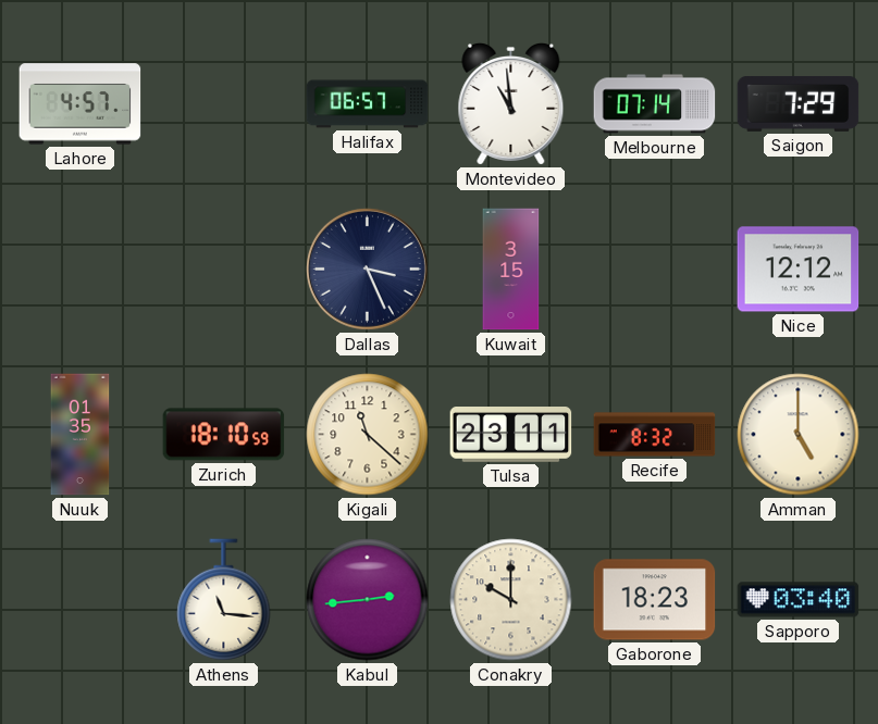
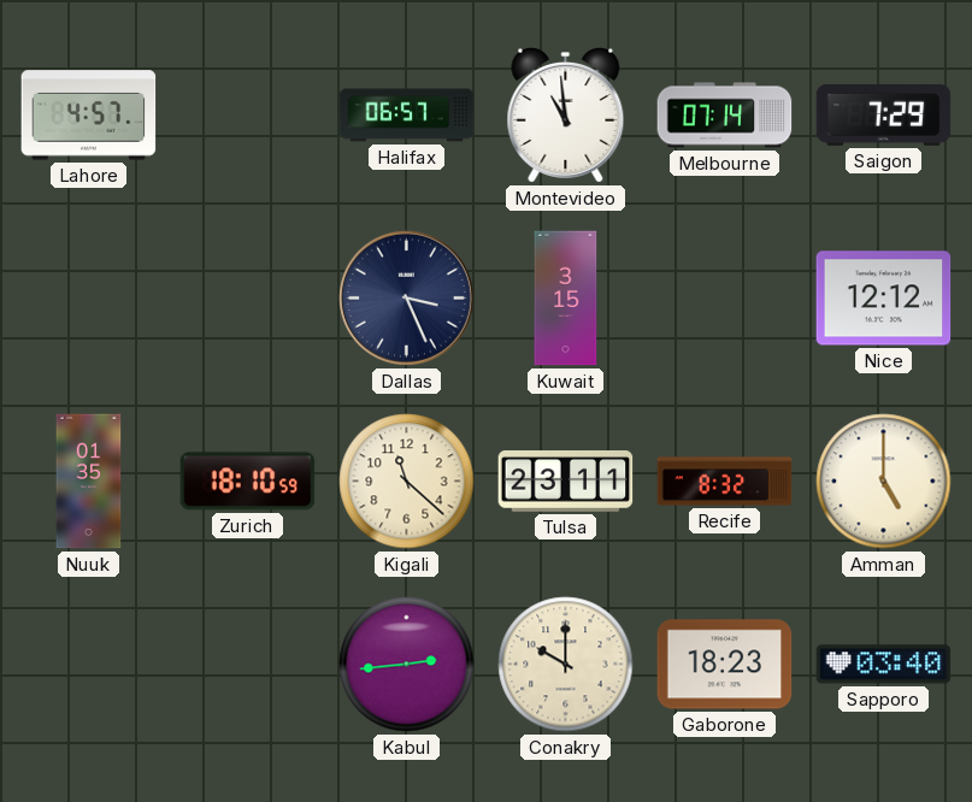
Athens: 11:16 -> none
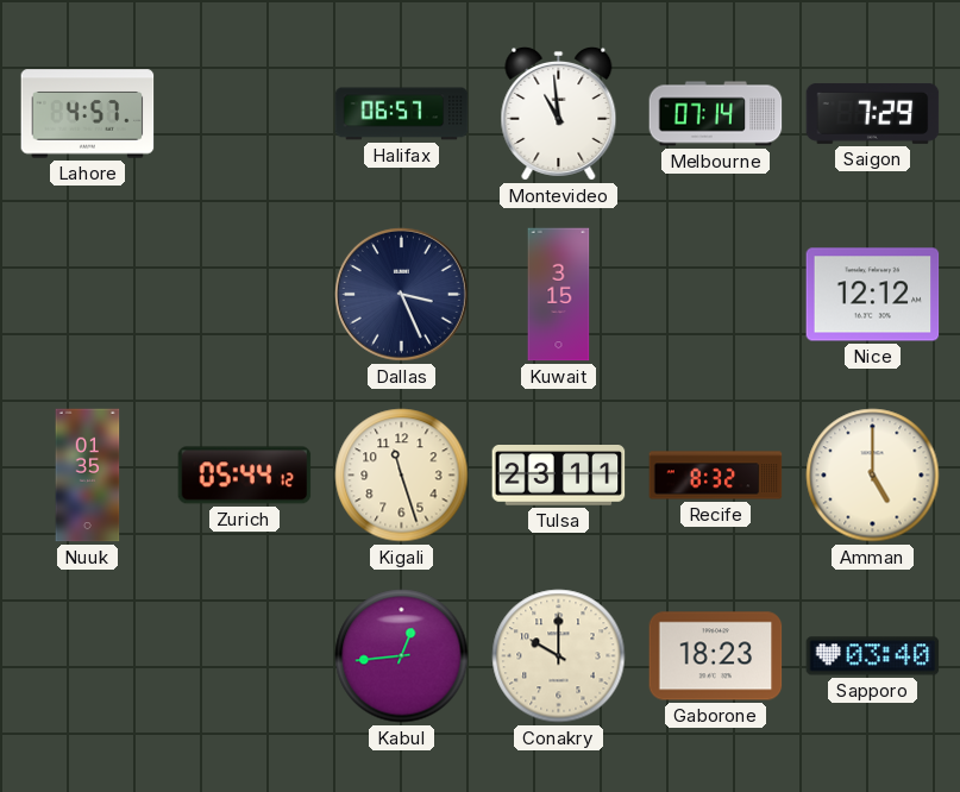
Zurich: 18:10 -> 05:44
Kigali: 11:22 -> 11:27
Kabul: 2:44 -> 12:44
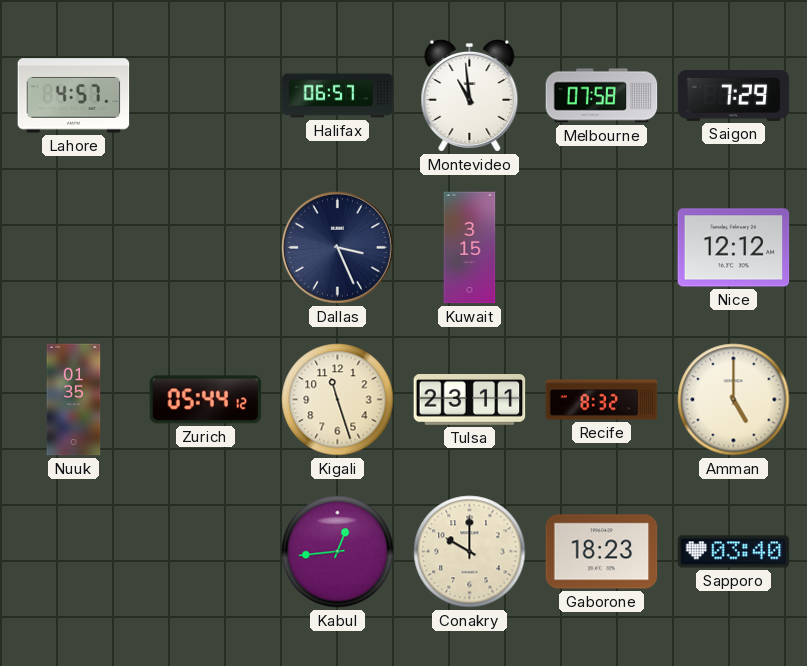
Melbourne: 07:14 -> 07:58
